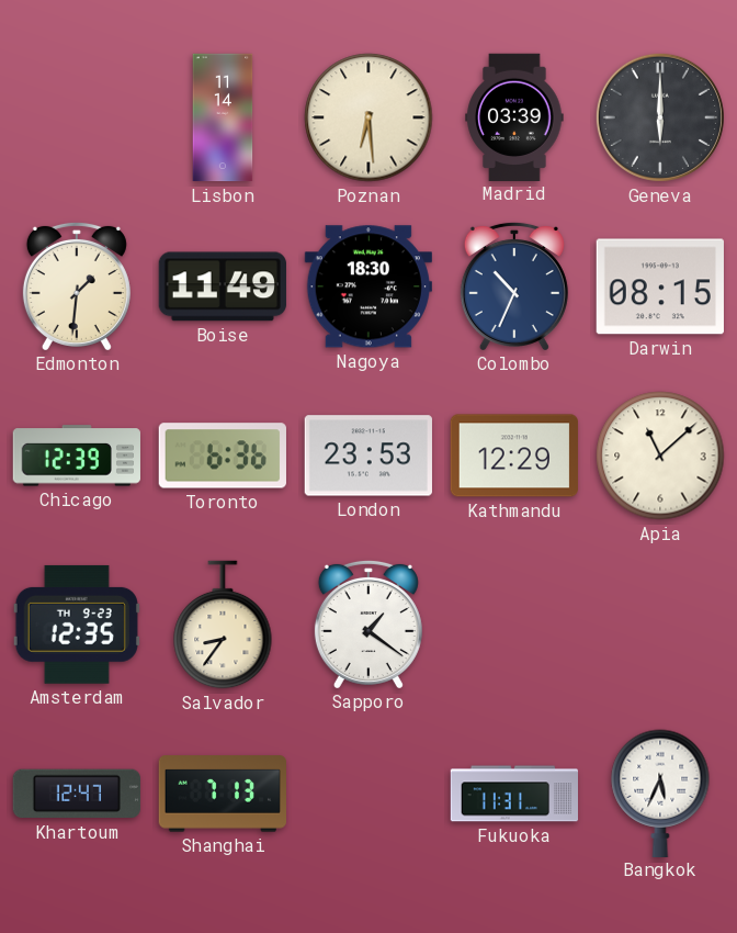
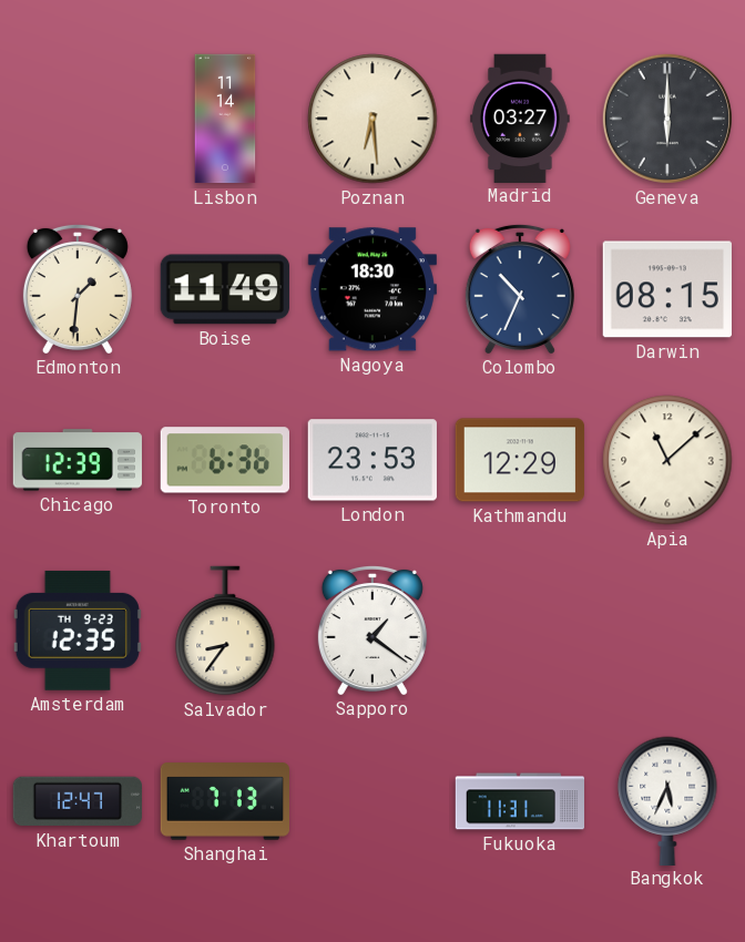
Madrid: 03:39 -> 03:27
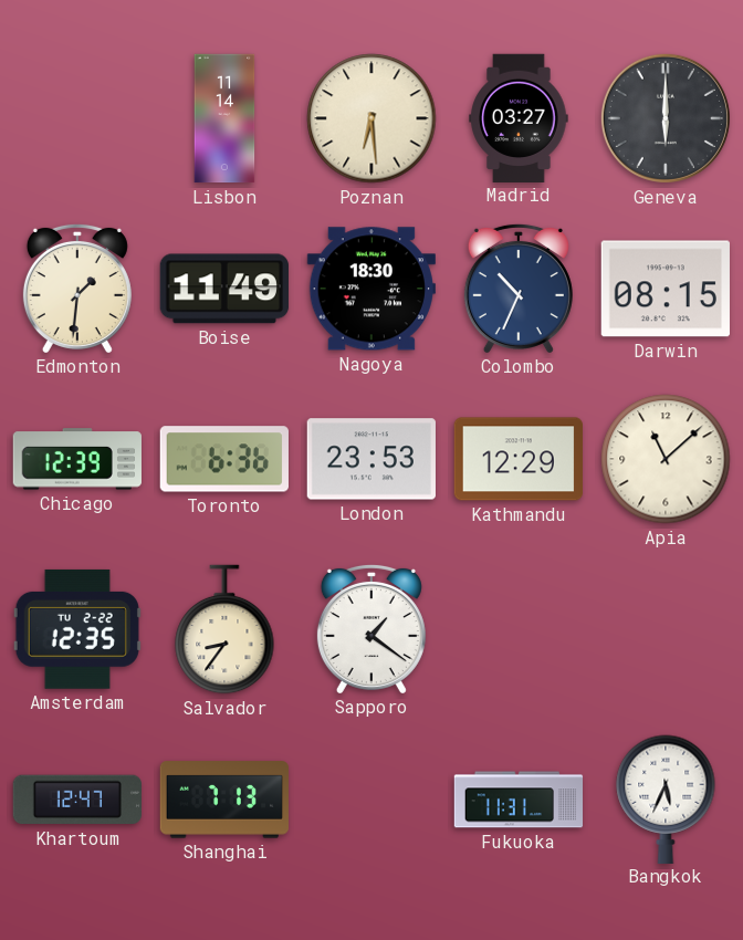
Amsterdam date: TH 9-23 -> TU 2-22
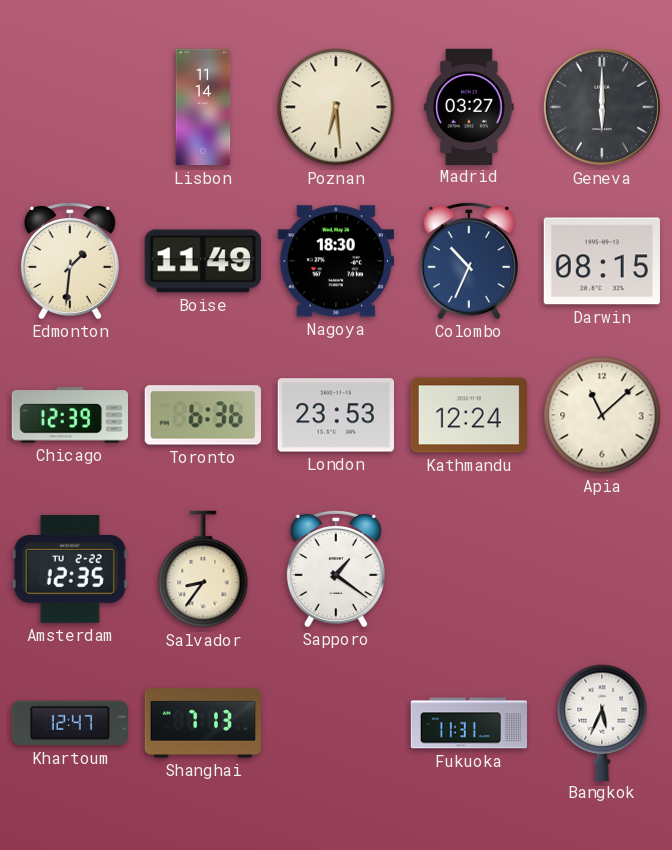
Kathmandu: 12:29 -> 12:24
